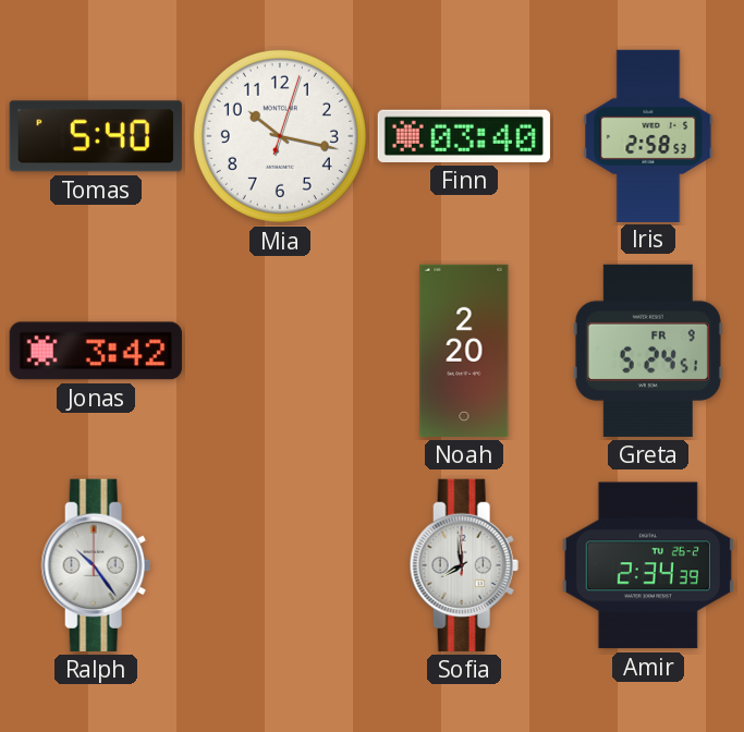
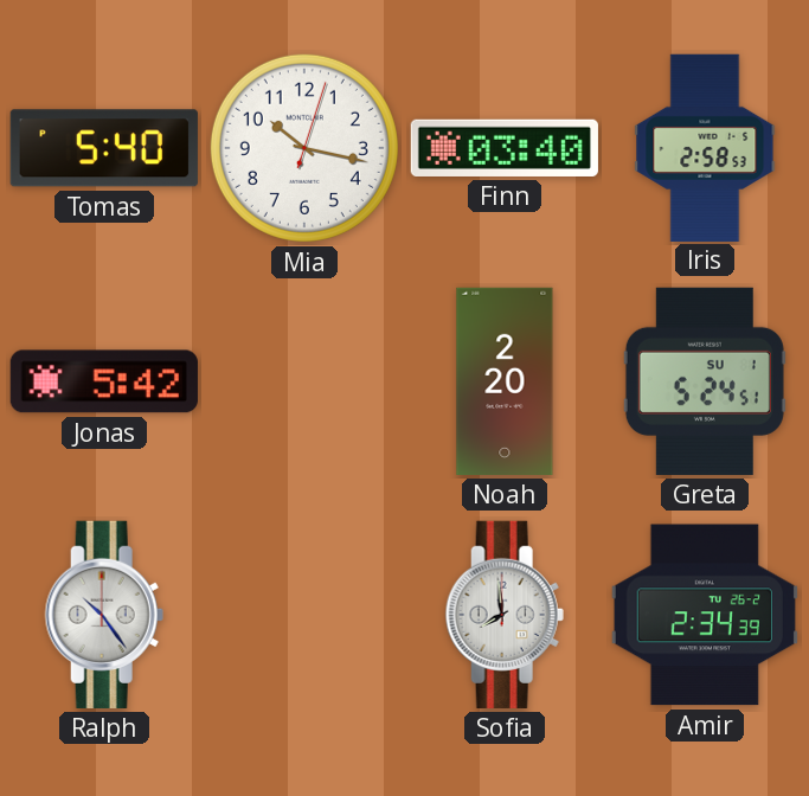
Jonas: 3:42 -> 5:42
Greta date: FR 9 -> SU 1
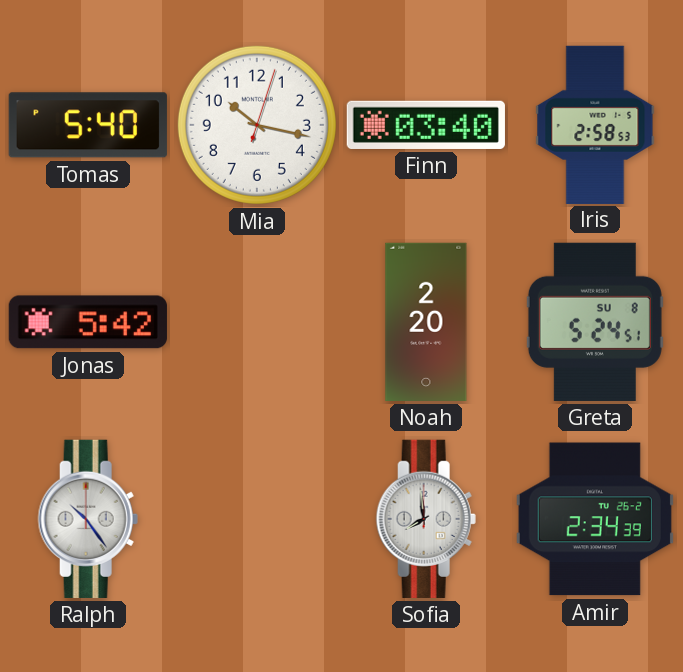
Greta date: SU 1 -> SU 8
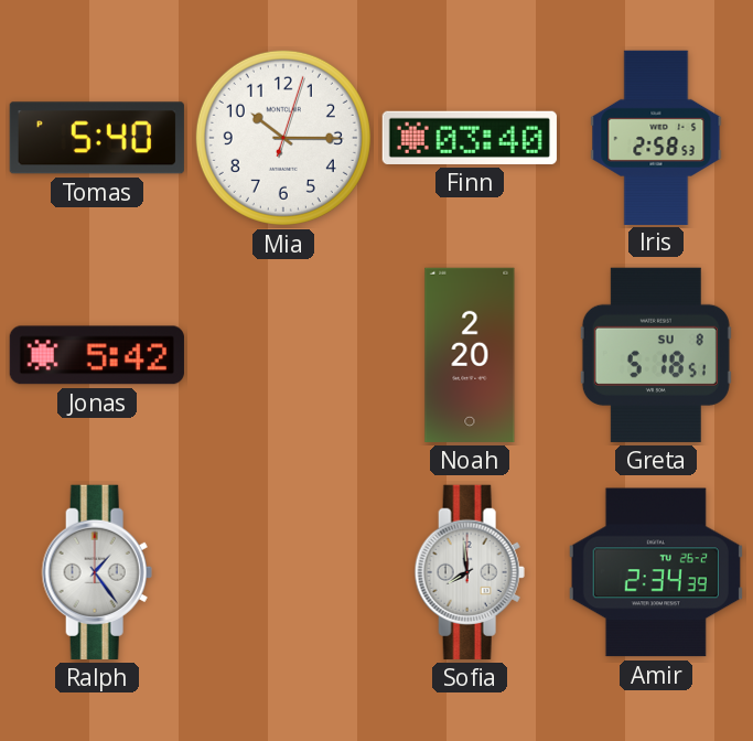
Mia: 10:17 -> 10:15
Greta: 5:24 -> 5:18
Ralph: 10:24 -> 1:24
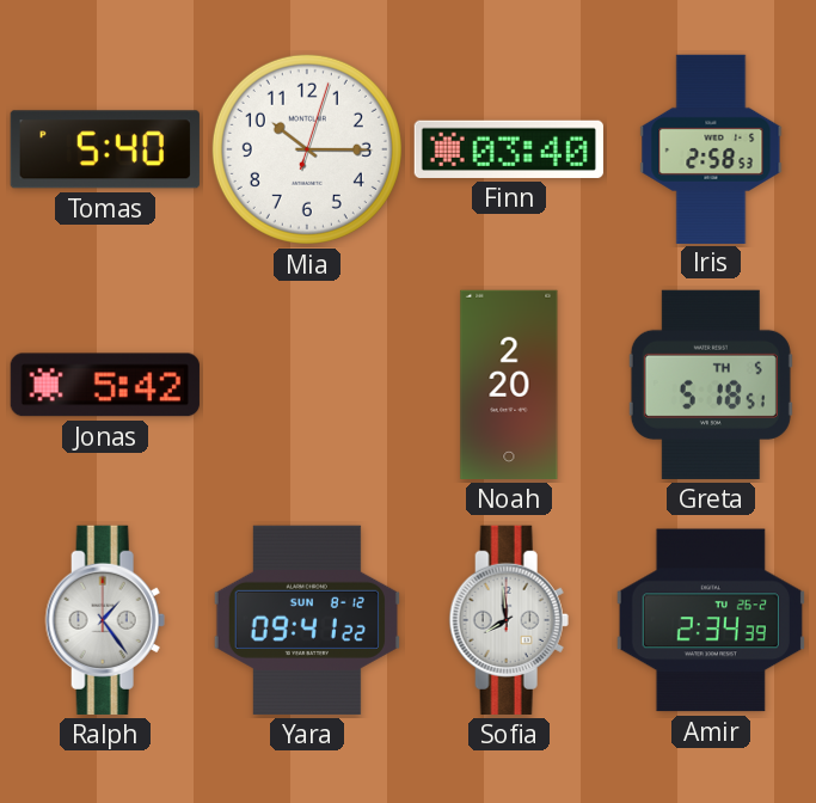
Greta date: SU 8 -> TH 5
Yara: none -> 09:41
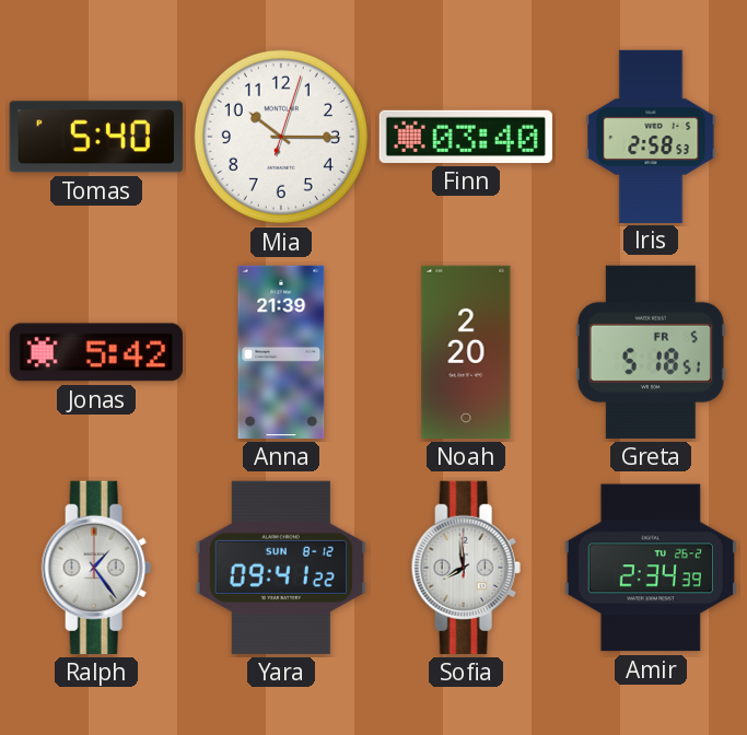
Anna: none -> 21:39
Greta date: TH 5 -> FR 5
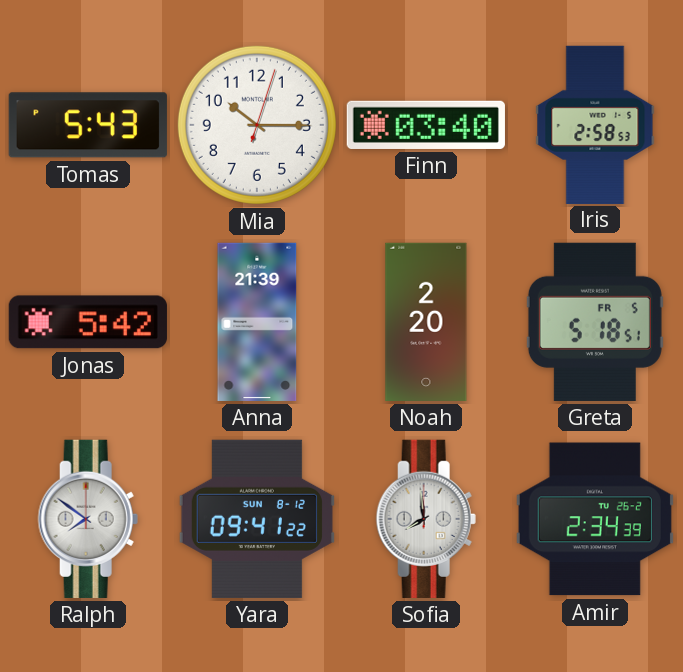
Tomas: 5:40 -> 5:43
Ralph: 1:24 -> 7:51
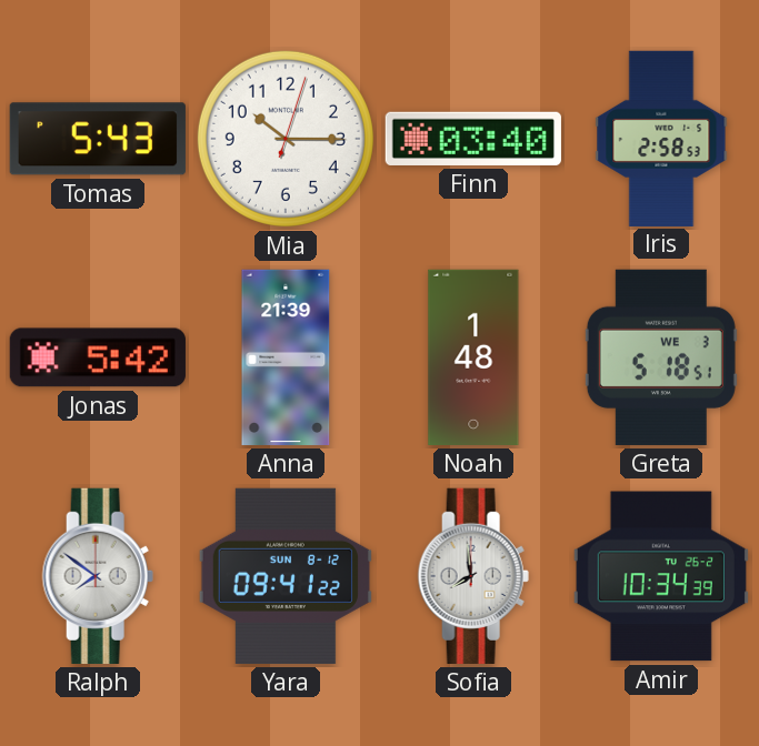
Noah: 2:20 -> 1:48
Greta date: FR 5 -> WE 3
Amir: 2:34 -> 10:34
